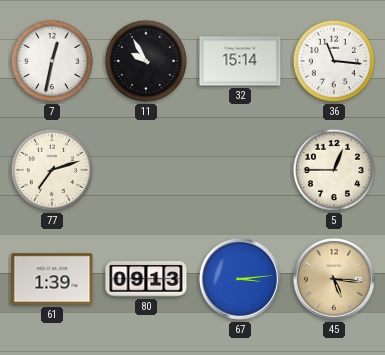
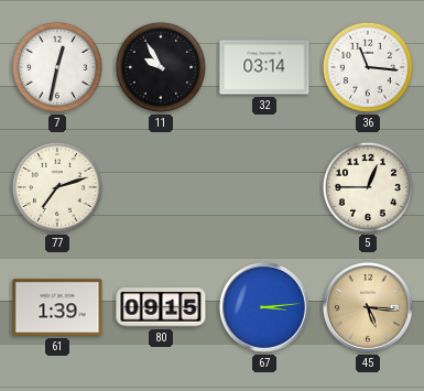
32: 15:14 -> 03:14
80: 09:13 -> 09:15
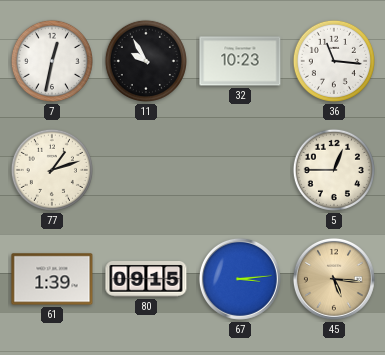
32: 03:14 -> 10:23
77: 7:12 -> 1:12
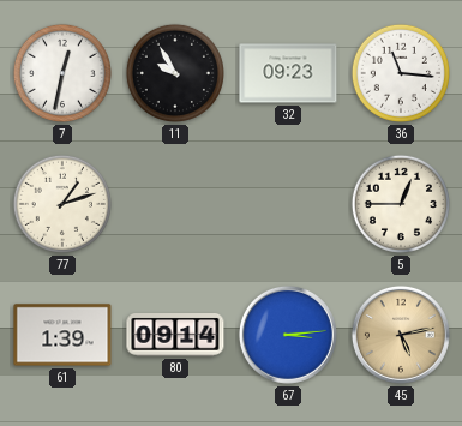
32: 10:23 -> 09:23
80: 09:15 -> 09:14
45: 5:16 -> 5:13
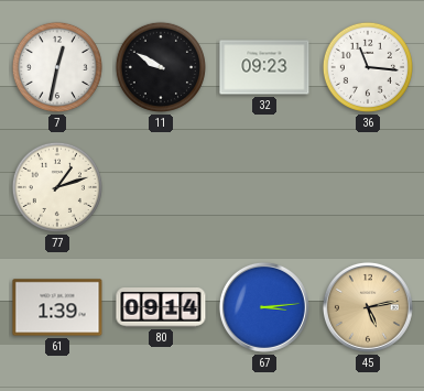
11: 9:55 -> 9:50
5: 12:45 -> none
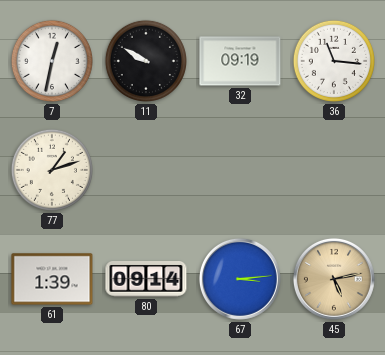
32: 09:23 -> 09:19
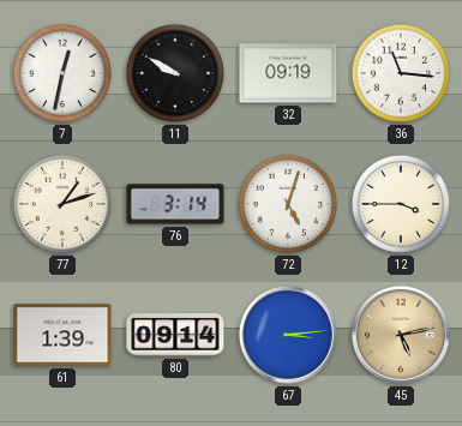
76: none -> 3:14
72: none -> 5:03
12: none -> 3:45
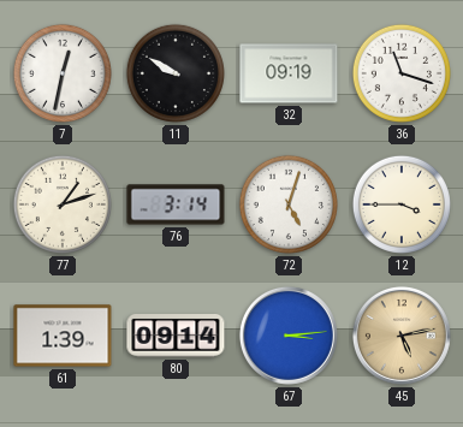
36: 11:16 -> 11:18
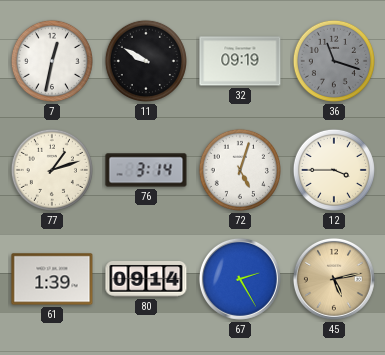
36 dial: white -> grey
67: 3:14 -> 2:25
